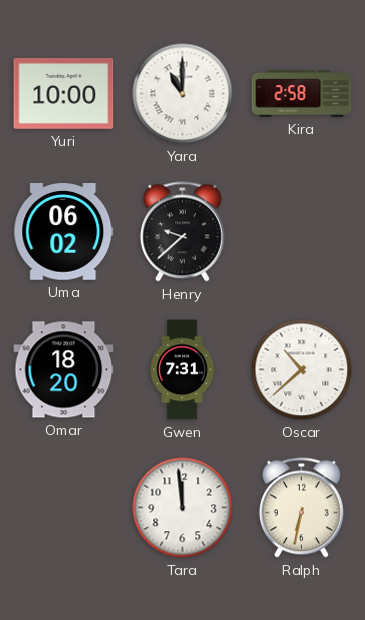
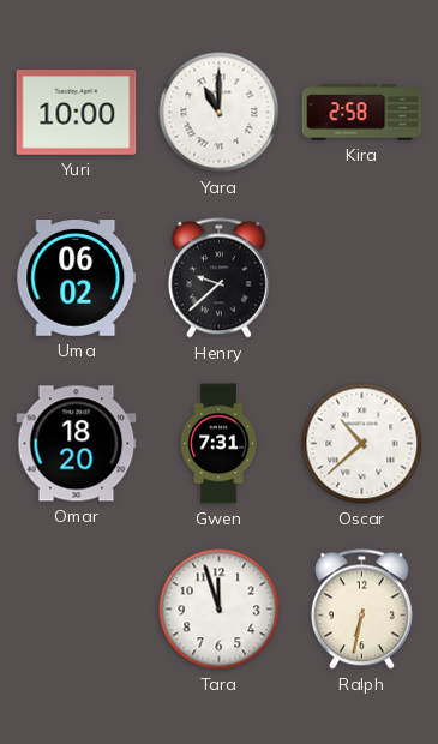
Tara: 11:59 -> 11:57
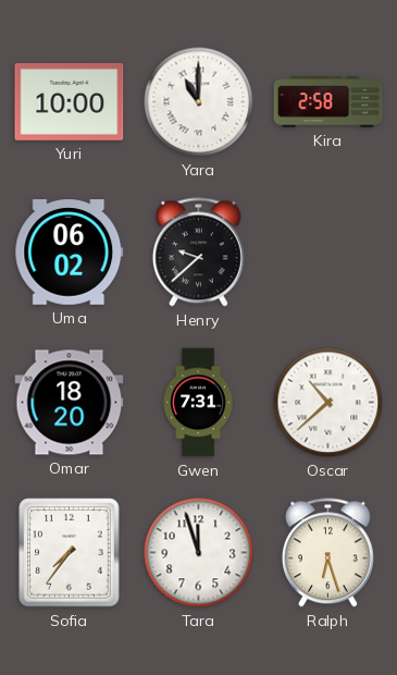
Sofia: none -> 7:36
Ralph: 6:32 -> 6:27
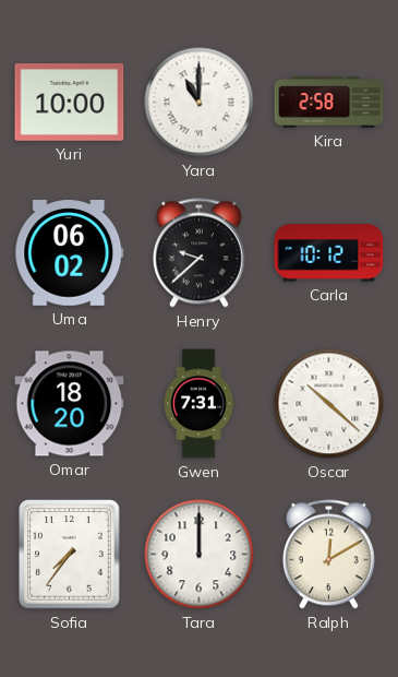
Carla: none -> 10:12
Oscar: 10:38 -> 10:22
Tara: 11:57 -> 12:00
Ralph: 6:27 -> 12:10
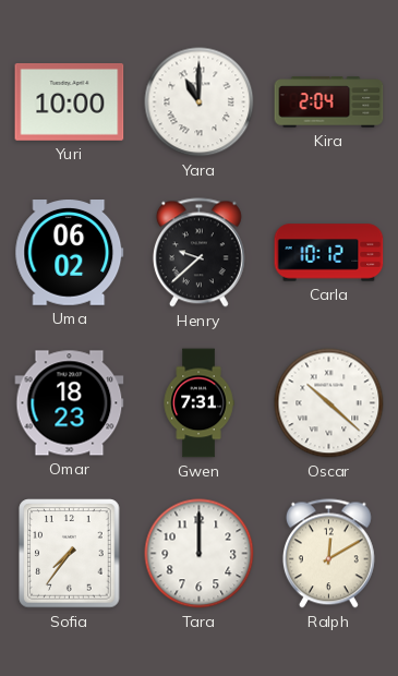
Kira: 2:58 -> 2:04
Omar: 18:20 -> 18:23
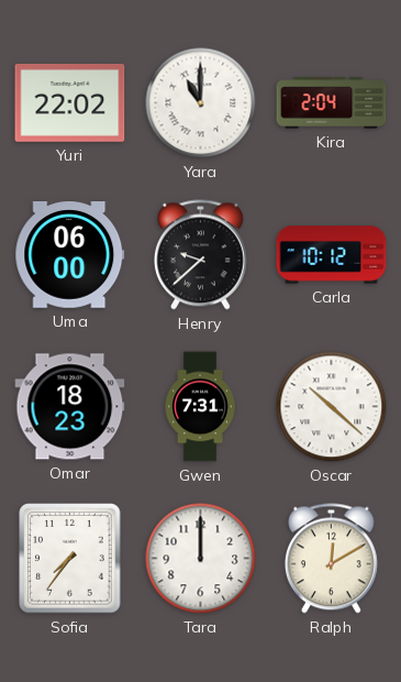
Yuri: 10:00 -> 22:02
Uma: 06:02 -> 06:00
